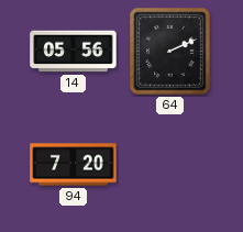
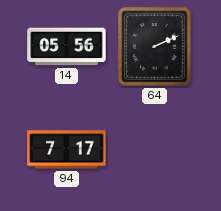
94: 7:20 -> 7:17
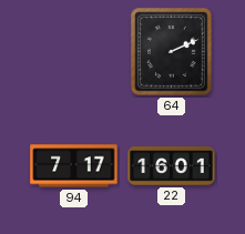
14: 05:56 -> none
22: none -> 16:01
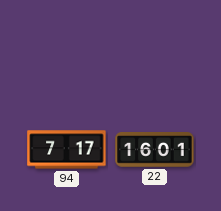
64: 2:11 -> none
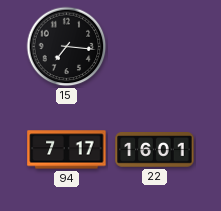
15: none -> 7:16
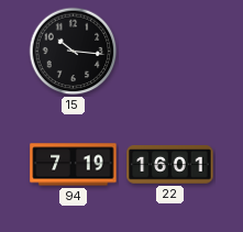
15: 7:16 -> 10:16
94: 7:17 -> 7:19
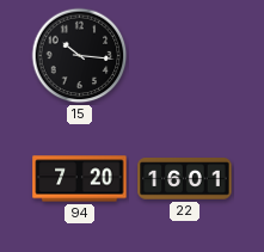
94: 7:19 -> 7:20
